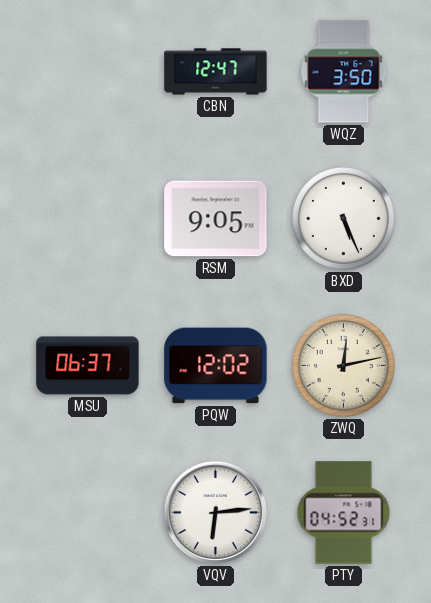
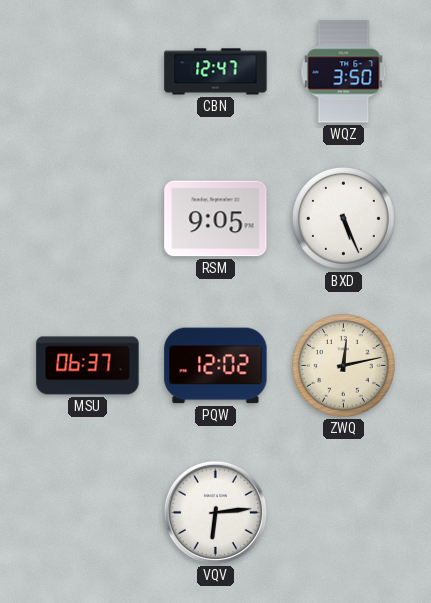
PTY: 04:52 -> none
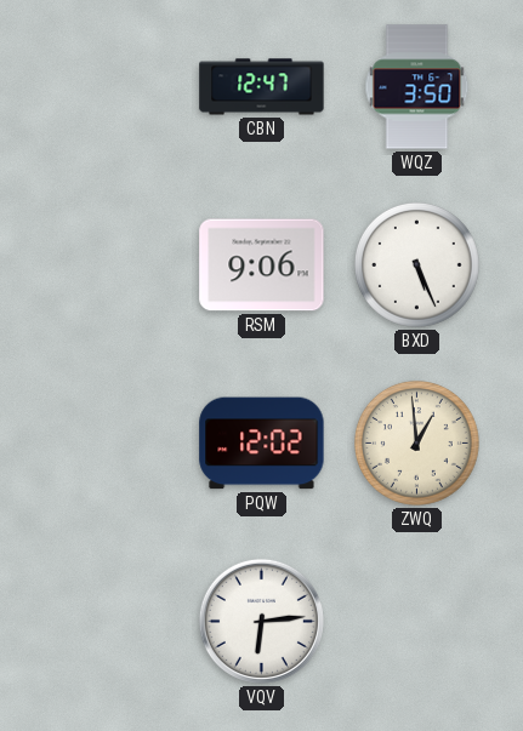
RSM: 9:05 -> 9:06
MSU: 06:37 -> none
ZWQ: 12:13 -> 12:59
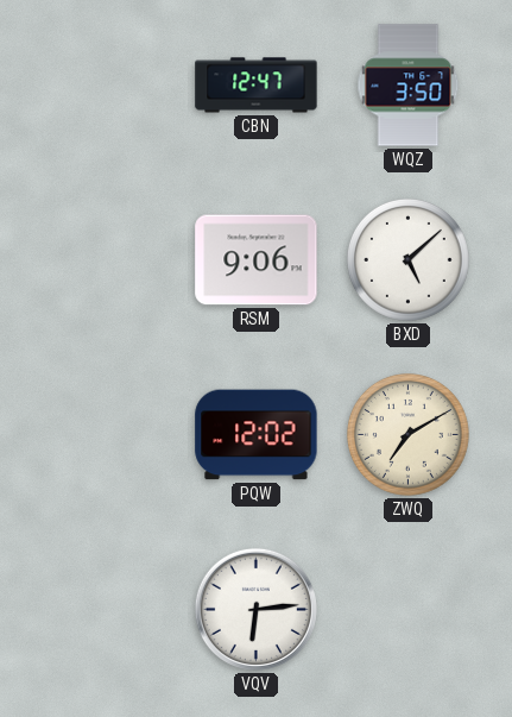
BXD: 5:26 -> 5:08
ZWQ: 12:59 -> 7:10
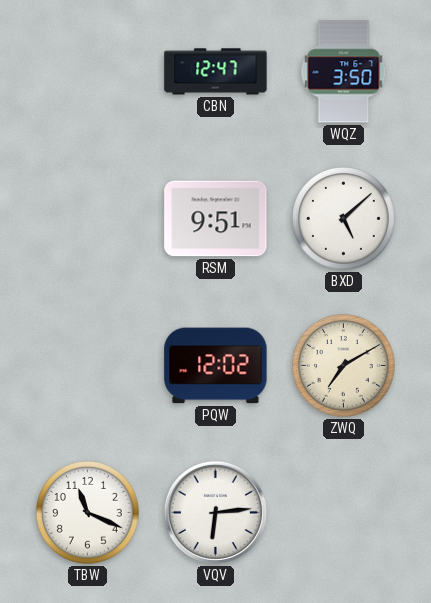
RSM: 9:06 -> 9:51
TBW: none -> 11:19
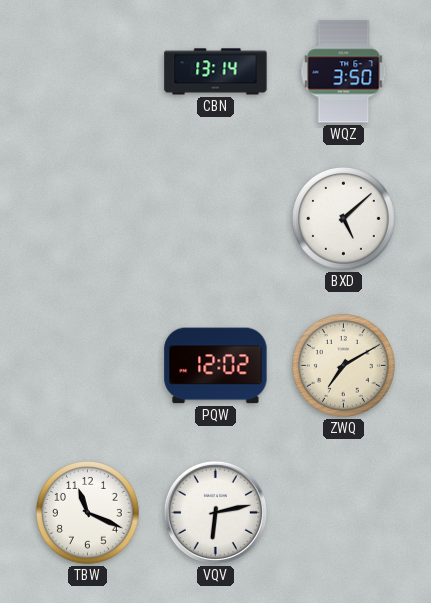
CBN: 12:47 -> 13:14
RSM: 9:51 -> none
VQV: 6:14 -> 6:13
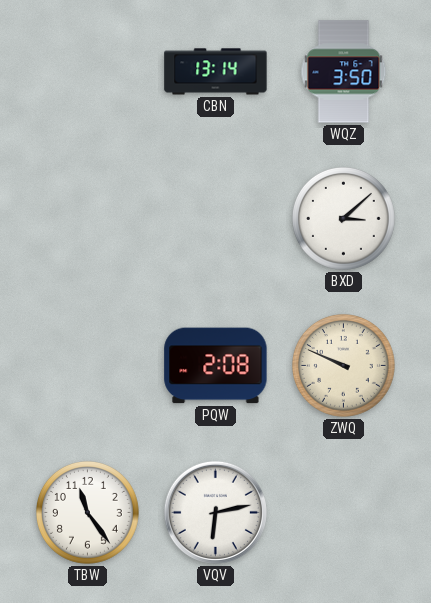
BXD: 5:08 -> 3:08
PQW: 12:02 -> 2:08
ZWQ: 7:10 -> 9:49
TBW: 11:19 -> 11:24
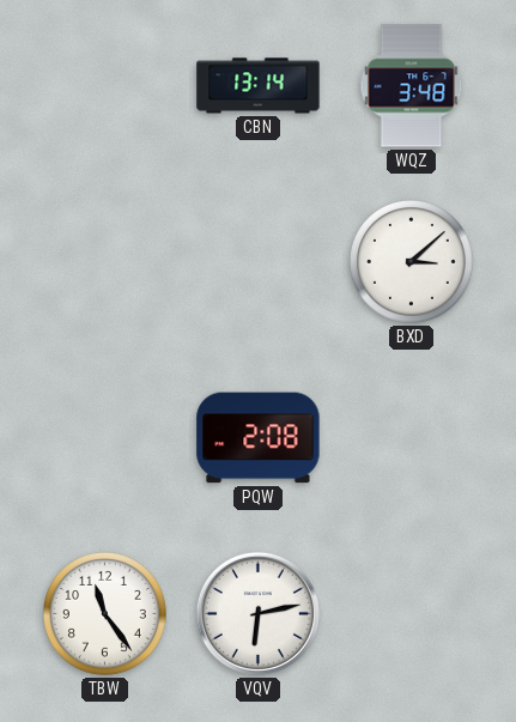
WQZ: 3:50 -> 3:48
ZWQ: 9:49 -> none
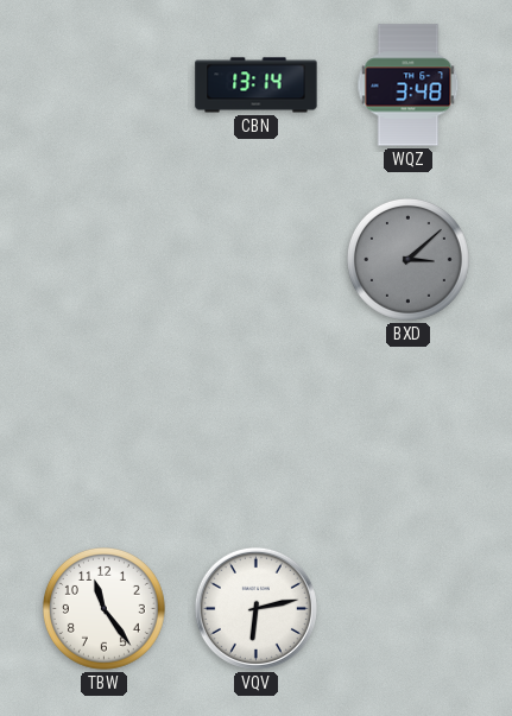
BXD dial: white -> grey
PQW: 2:08 -> none
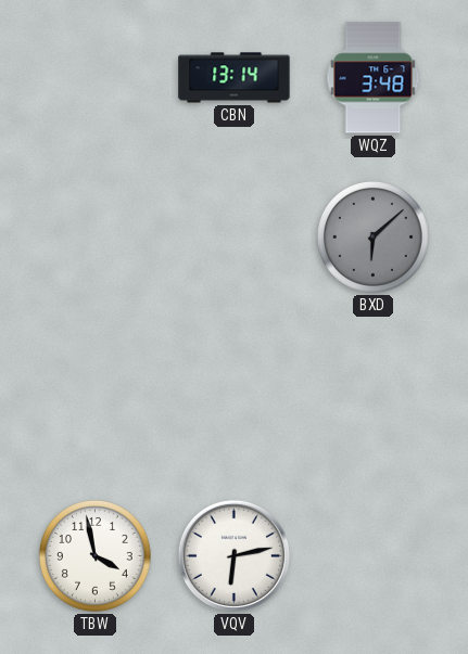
BXD: 3:08 -> 6:08
TBW: 11:24 -> 3:58
